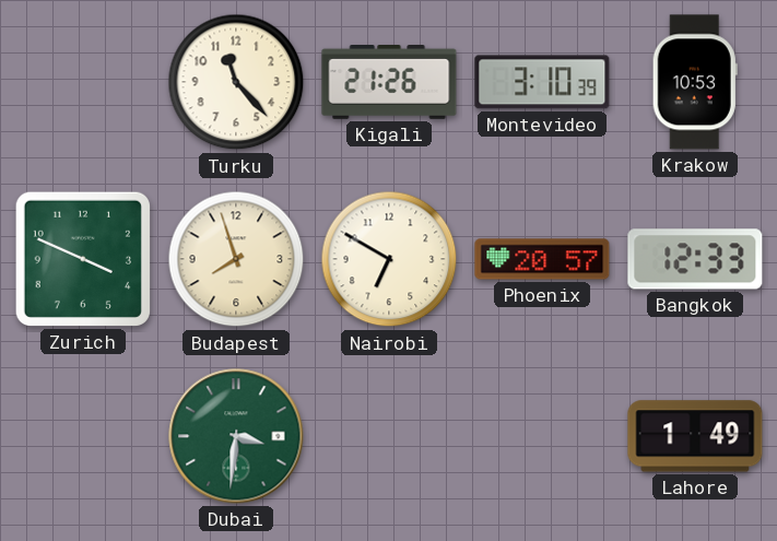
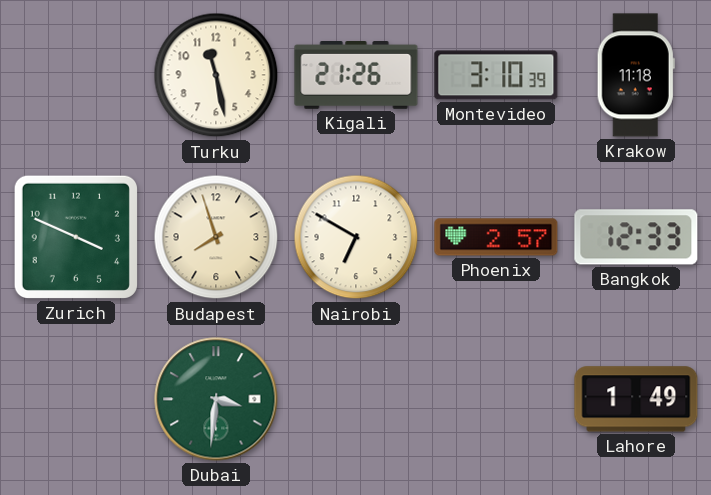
Turku: 11:23 -> 11:28
Krakow: 10:53 -> 11:18
Phoenix: 20:57 -> 2:57
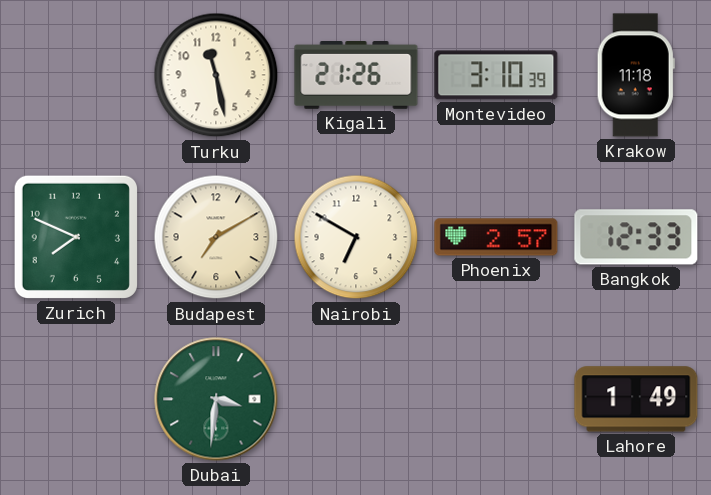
Zurich: 3:49 -> 7:49
Budapest: 7:57 -> 7:10
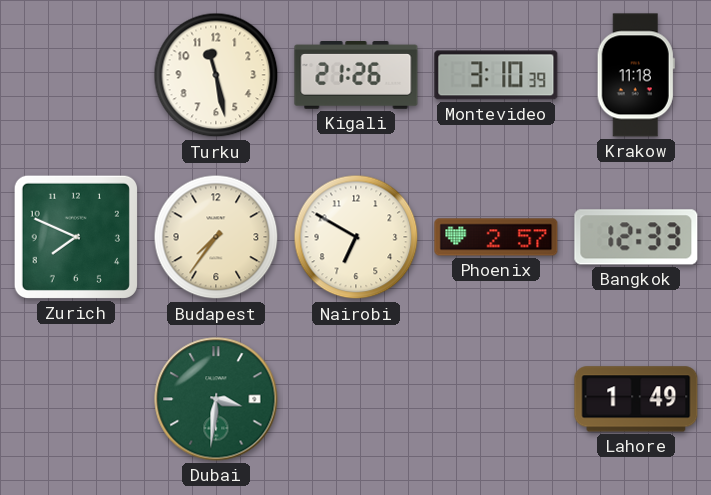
Budapest: 7:10 -> 7:36
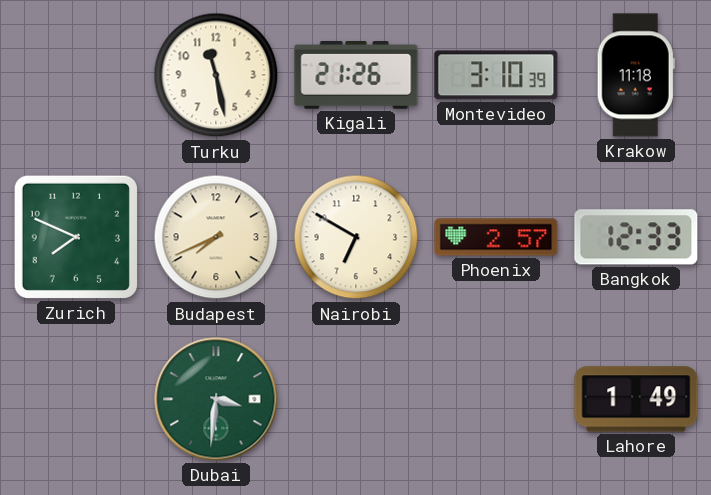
Budapest: 7:36 -> 7:41
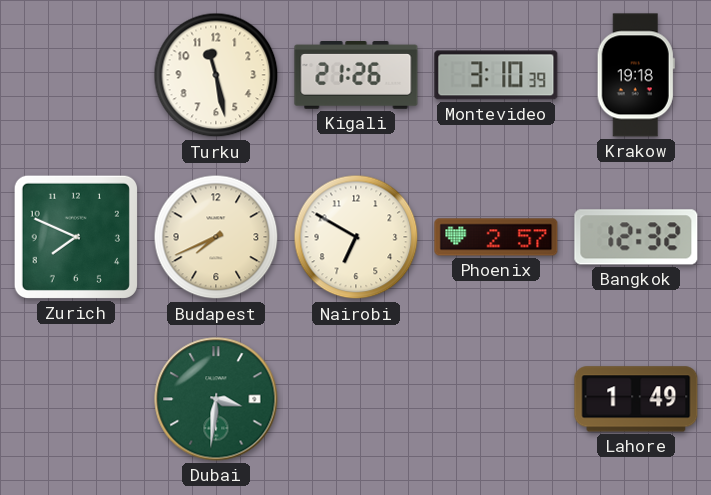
Krakow: 11:18 -> 19:18
Bangkok: 12:33 -> 12:32
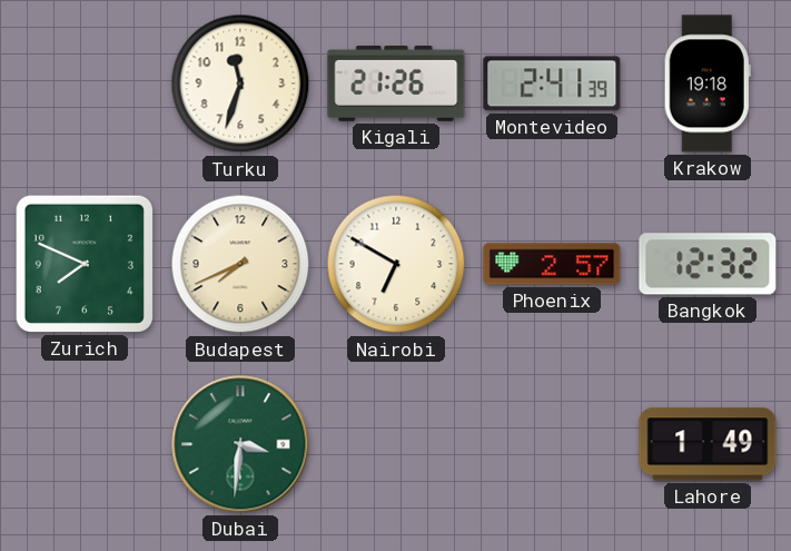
Turku: 11:28 -> 11:33
Montevideo: 3:10 -> 2:41
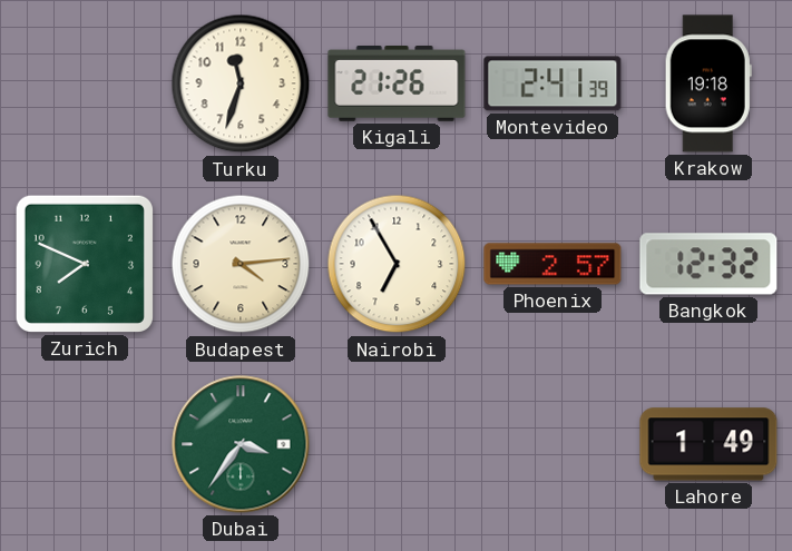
Budapest: 7:41 -> 4:14
Nairobi: 6:50 -> 6:55
Dubai: 3:31 -> 3:36
